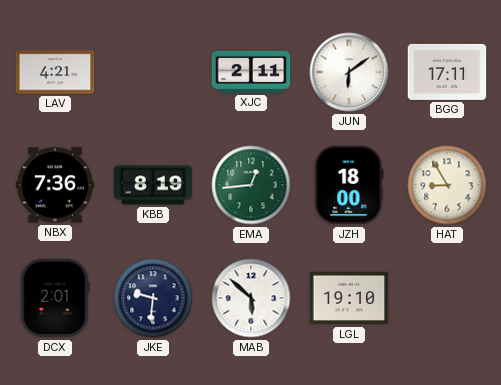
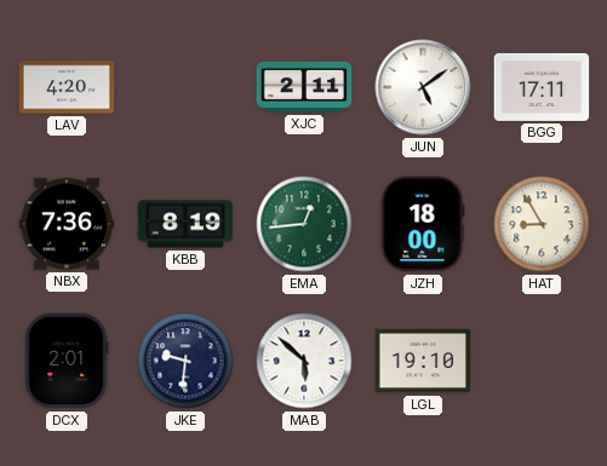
LAV: 4:21 -> 4:20
JUN: 6:09 -> 5:09
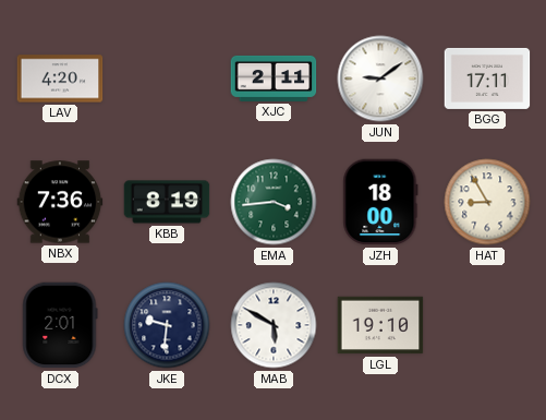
JUN: 5:09 -> 9:09
EMA: 12:44 -> 3:44
MAB: 5:52 -> 5:50
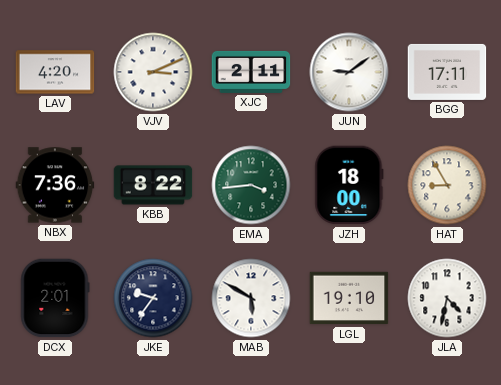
VJV: none -> 3:11
KBB: 8:19 -> 8:22
JKE: 9:31 -> 9:36
JLA: none -> 4:32
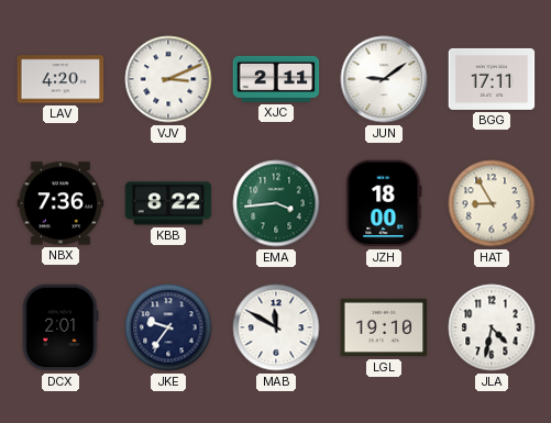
MAB: 5:50 -> 11:50
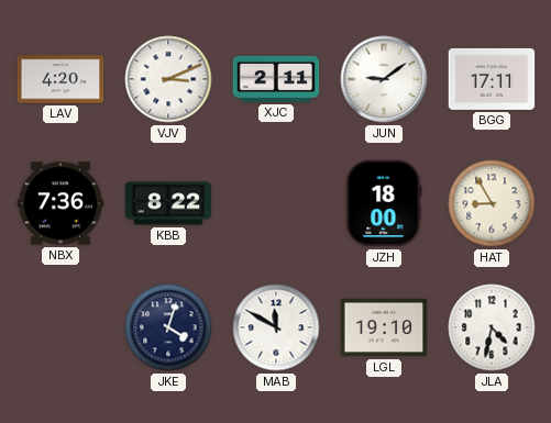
EMA: 3:44 -> none
DCX: 2:01 -> none
JKE: 9:36 -> 4:03
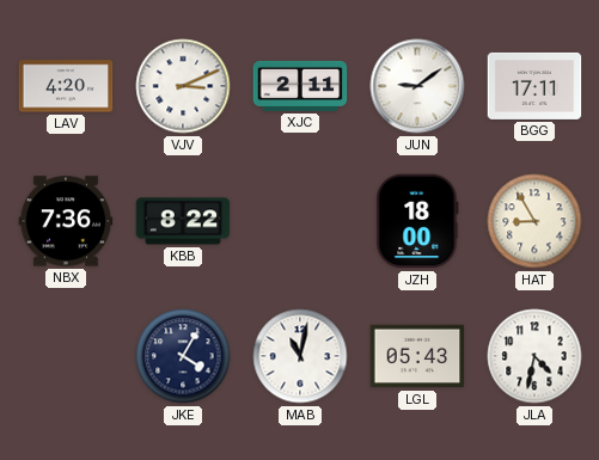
JKE: 4:03 -> 4:05
MAB: 11:50 -> 11:02
LGL: 19:10 -> 05:43
